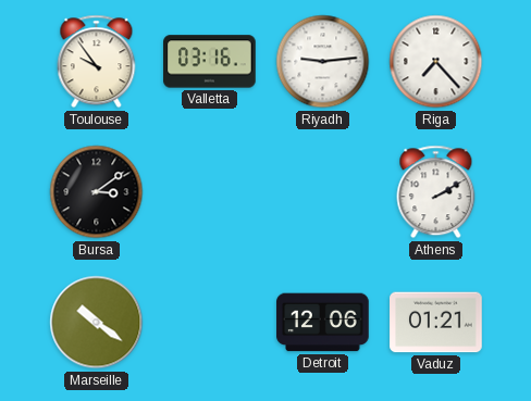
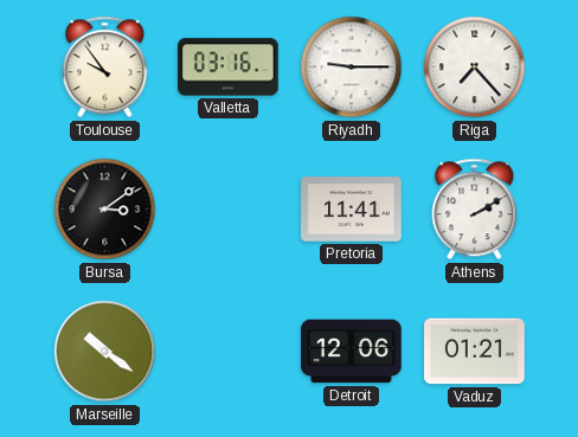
Riyadh: 9:14 -> 9:15
Pretoria: none -> 11:41
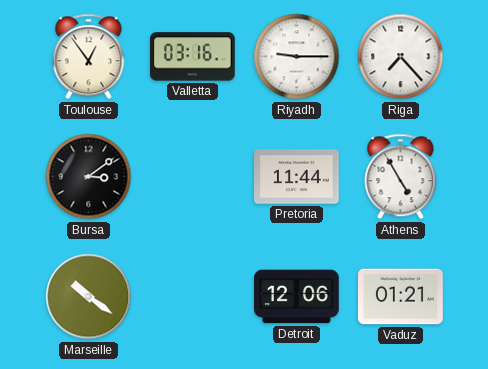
Toulouse: 9:54 -> 12:54
Pretoria: 11:41 -> 11:44
Athens: 2:10 -> 4:55
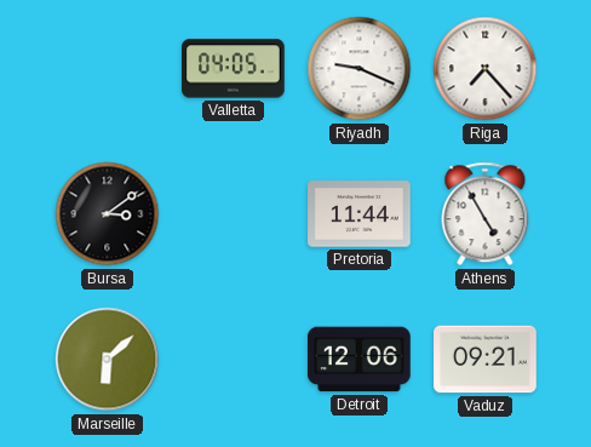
Toulouse: 12:54 -> none
Valletta: 03:16 -> 04:05
Riyadh: 9:15 -> 9:19
Marseille: 10:21 -> 6:08
Vaduz: 01:21 -> 09:21
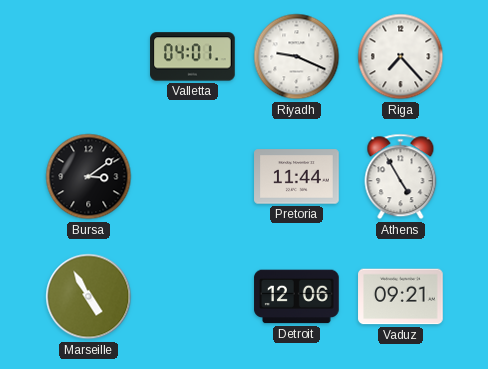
Valletta: 04:05 -> 04:01
Marseille: 6:08 -> 4:55
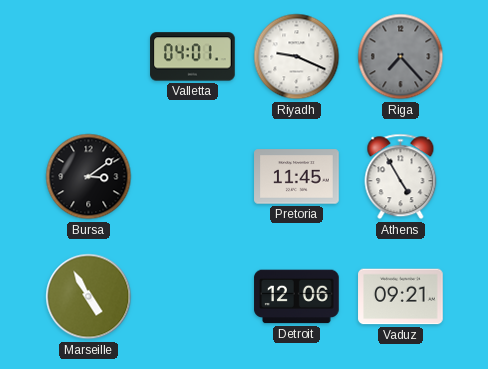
Riga dial: white -> grey
Pretoria: 11:44 -> 11:45
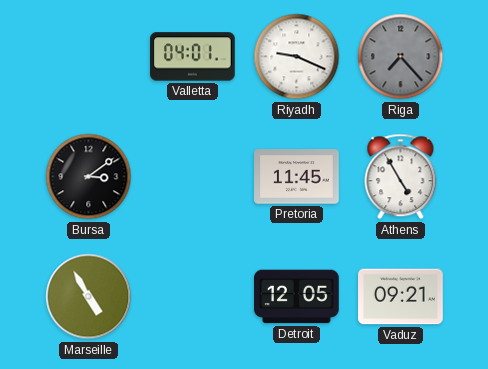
Detroit: 12:06 -> 12:05
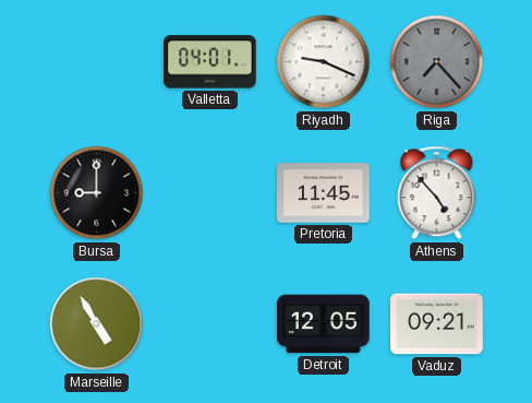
Bursa: 3:09 -> 9:00
Athens: 4:55 -> 4:53
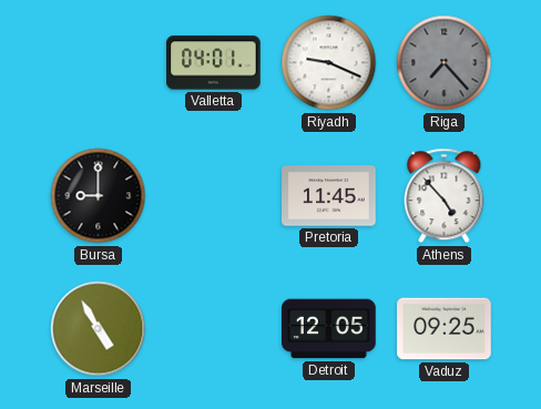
Vaduz: 09:21 -> 09:25
